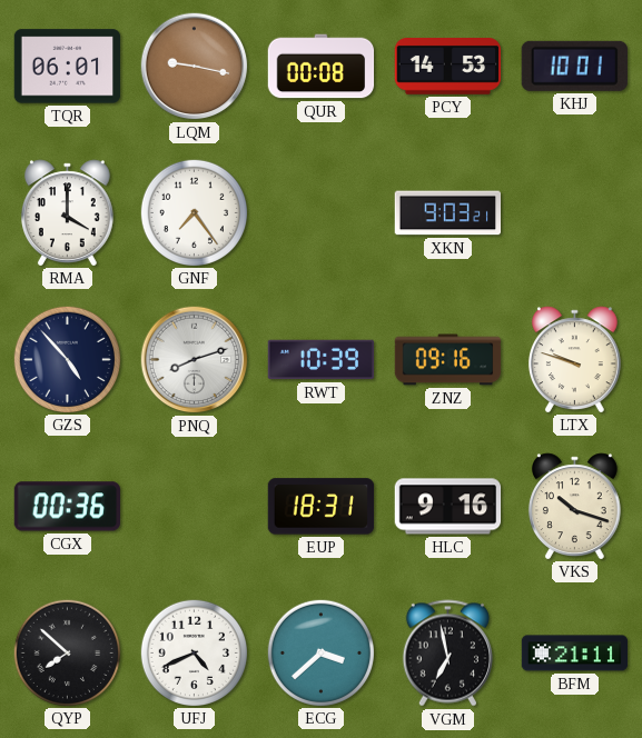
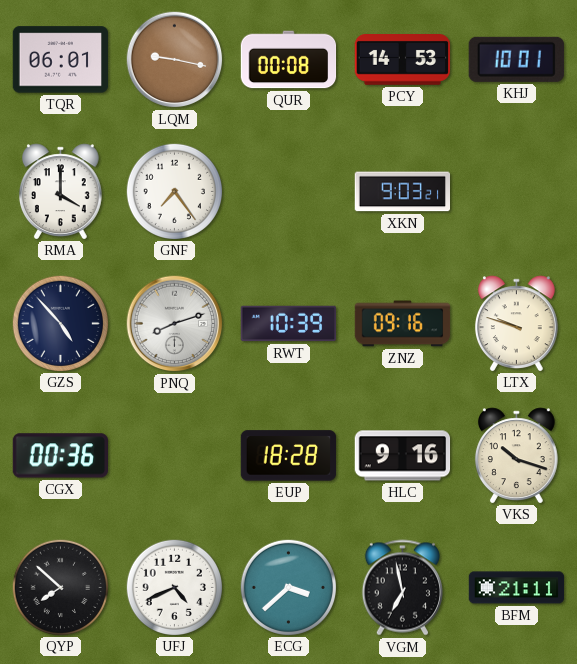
EUP: 18:31 -> 18:28
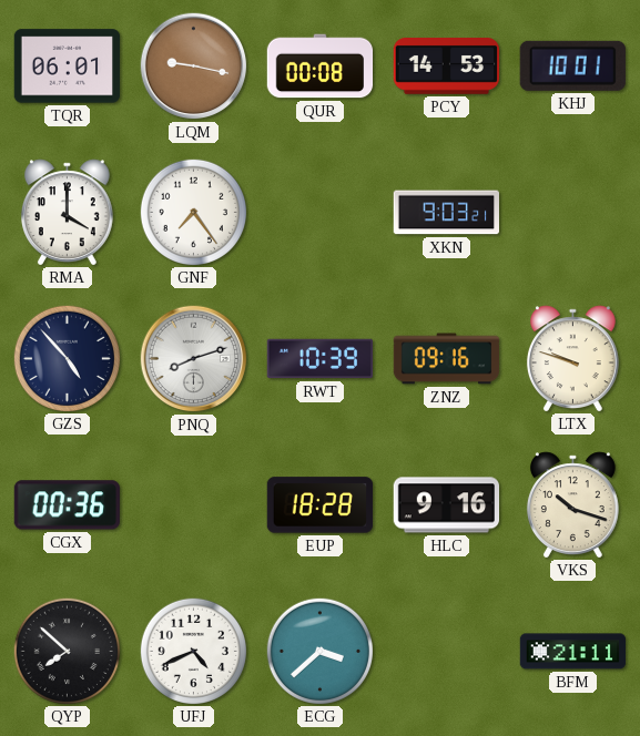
VGM: 6:58 -> none
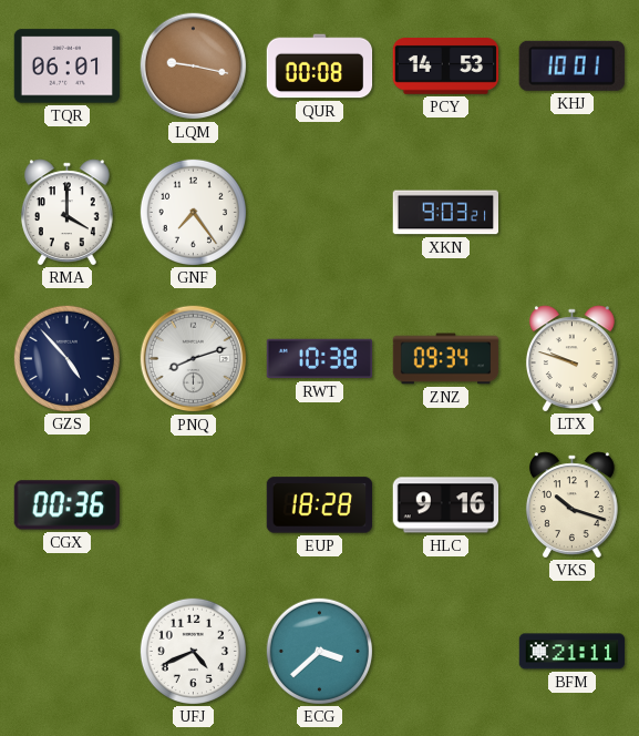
RWT: 10:39 -> 10:38
ZNZ: 09:16 -> 09:34
QYP: 7:52 -> none
